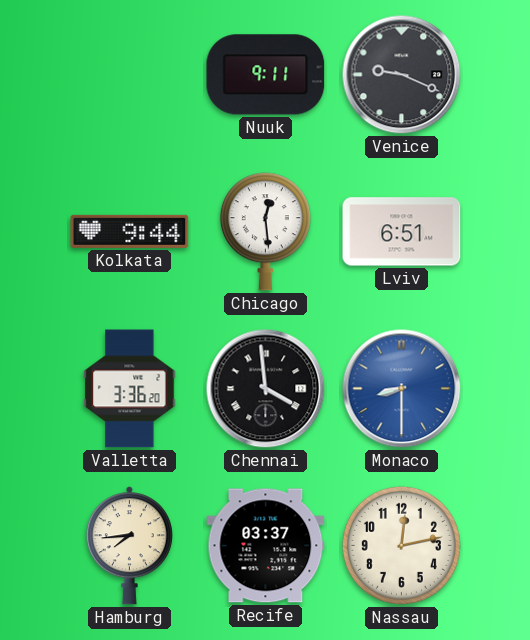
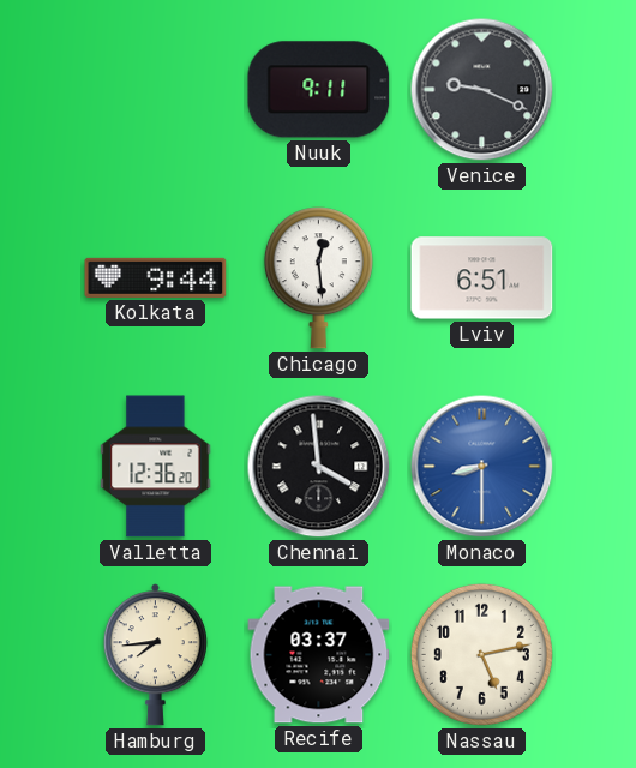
Valletta: 3:36 -> 12:36
Nassau: 12:13 -> 5:13
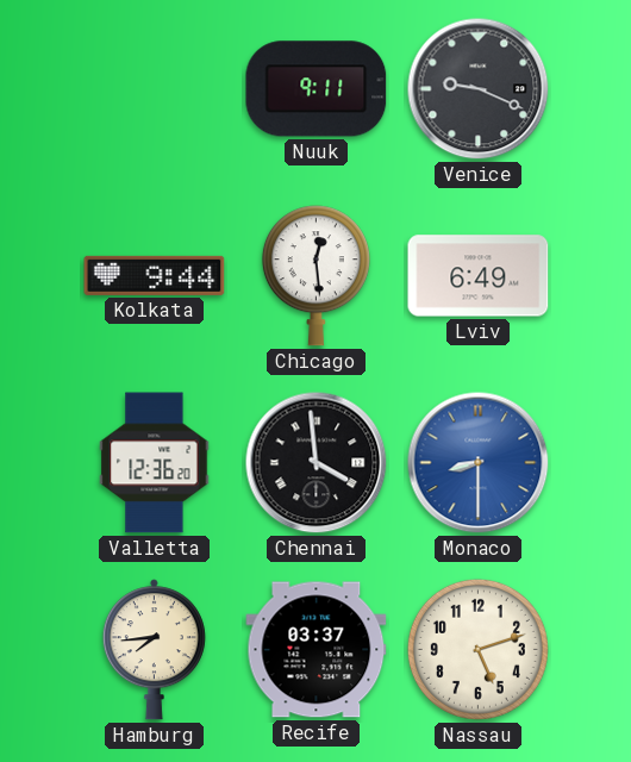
Lviv: 6:51 -> 6:49
Nassau: 5:13 -> 5:12
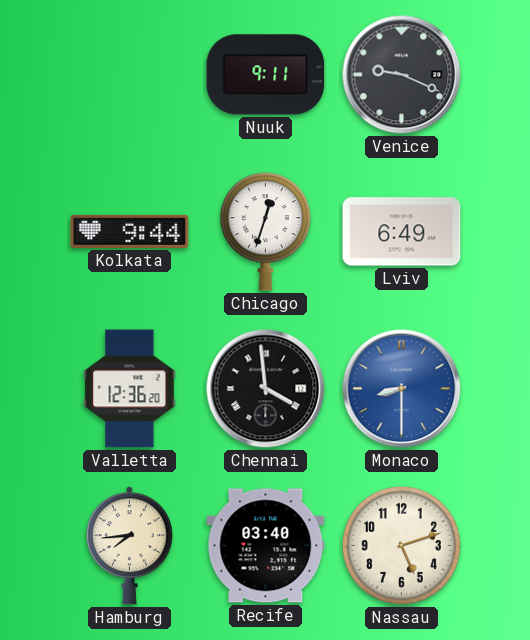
Chicago: 12:29 -> 12:33
Recife: 03:37 -> 03:40
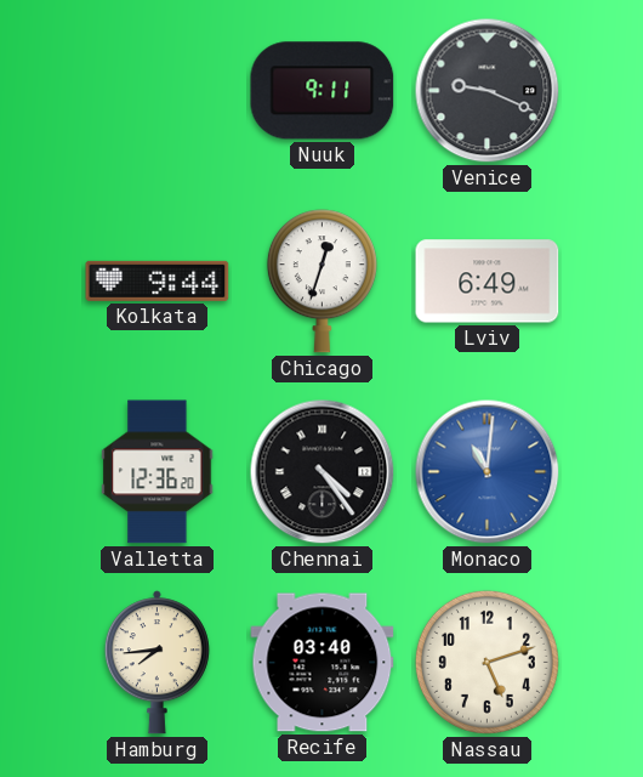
Chennai: 3:59 -> 4:24
Monaco: 8:30 -> 11:01
